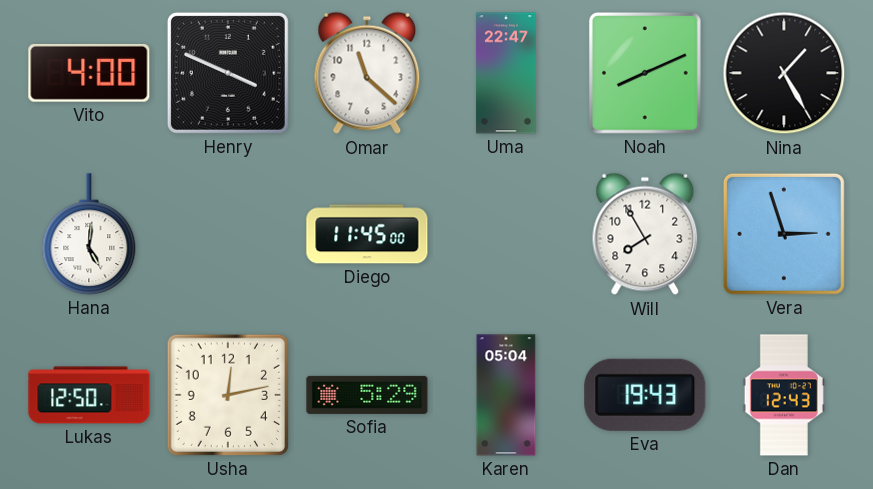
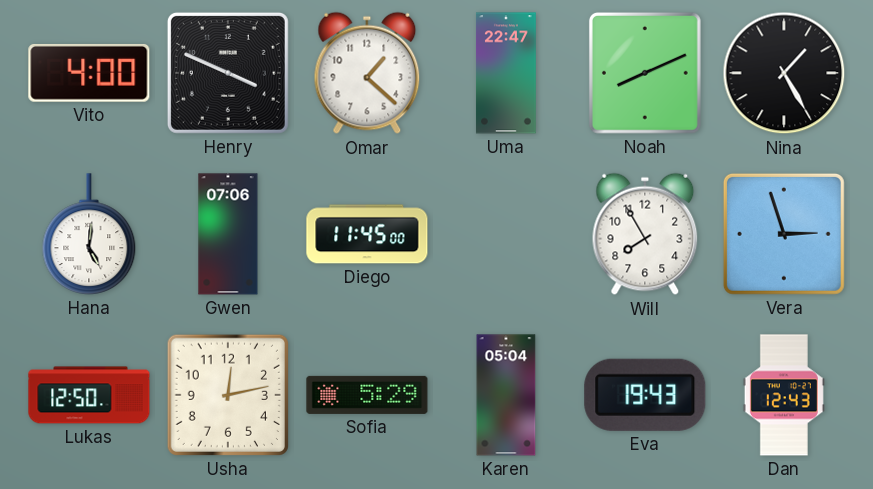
Omar: 11:22 -> 1:22
Gwen: none -> 07:06
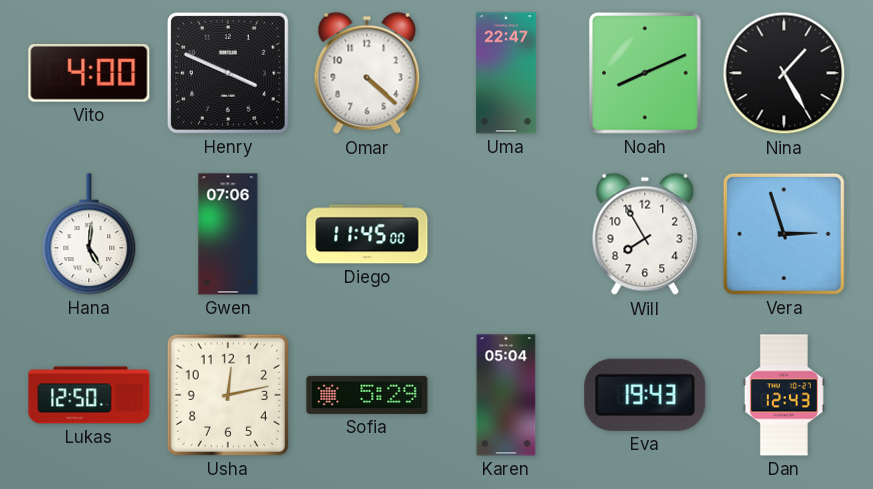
Omar: 1:22 -> 4:22
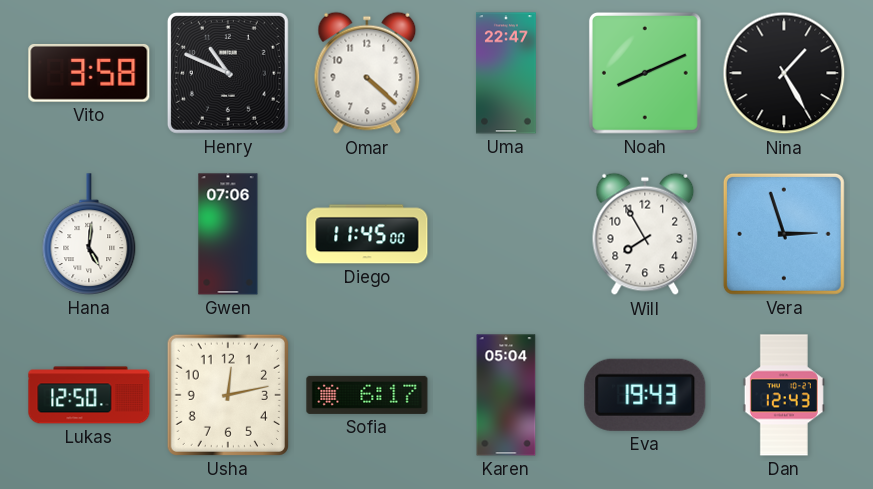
Vito: 4:00 -> 3:58
Henry: 3:49 -> 10:49
Sofia: 5:29 -> 6:17
